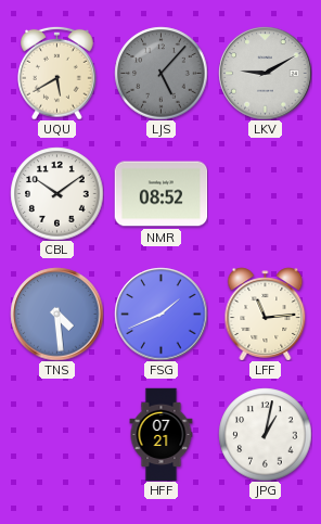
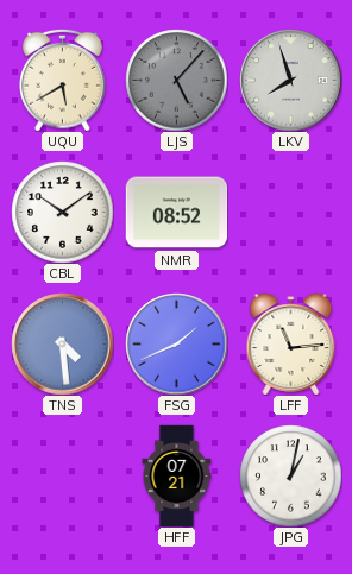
LKV: 9:10 -> 7:57
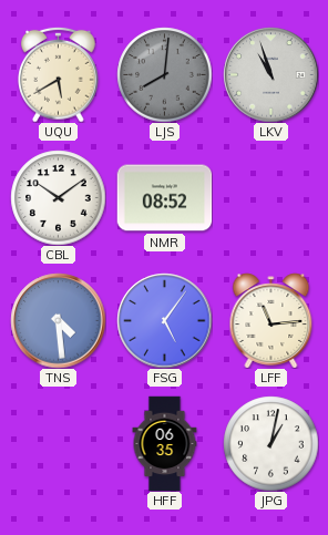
LJS: 5:07 -> 8:01
LKV: 7:57 -> 10:57
FSG: 1:41 -> 5:06
HFF: 07:21 -> 06:35
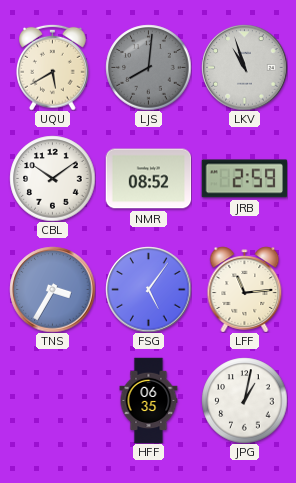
JRB: none -> 2:59
TNS: 4:29 -> 3:35
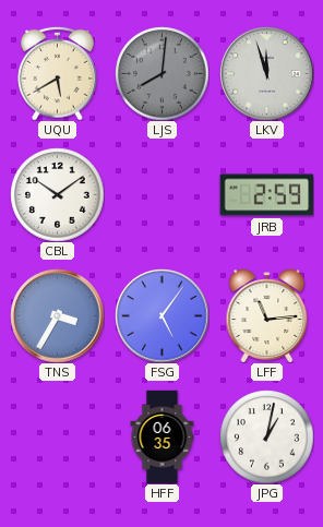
LKV: 10:57 -> 11:57
NMR: 08:52 -> none
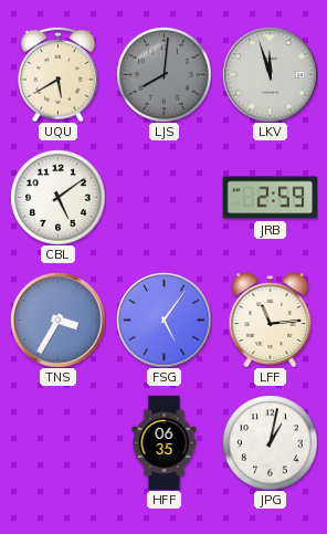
CBL: 10:09 -> 5:09
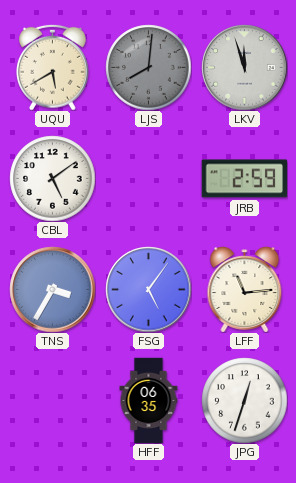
JPG: 1:02 -> 12:33
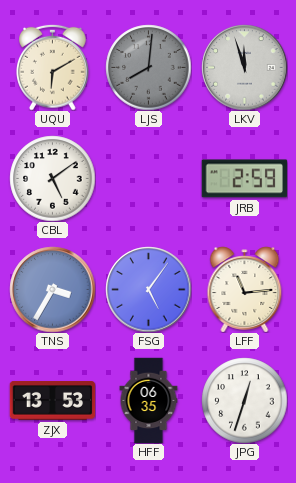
UQU: 5:40 -> 6:10
ZJX: none -> 13:53
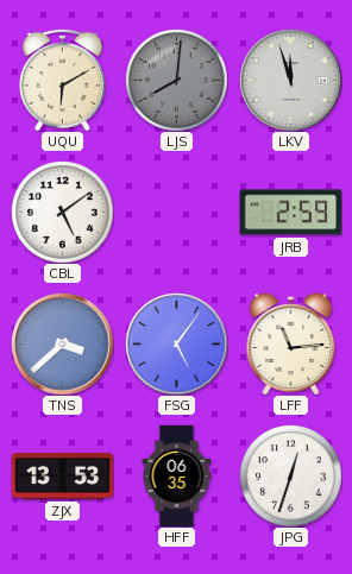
TNS: 3:35 -> 3:38
